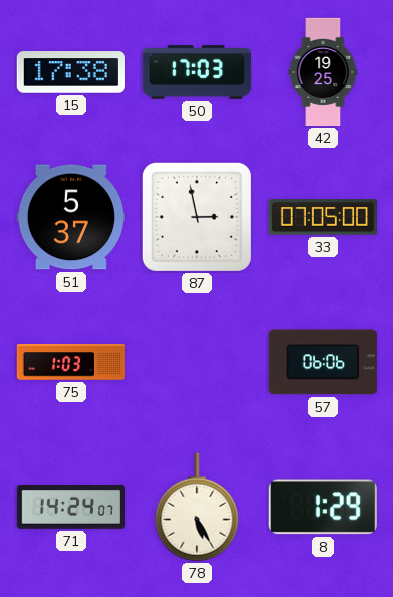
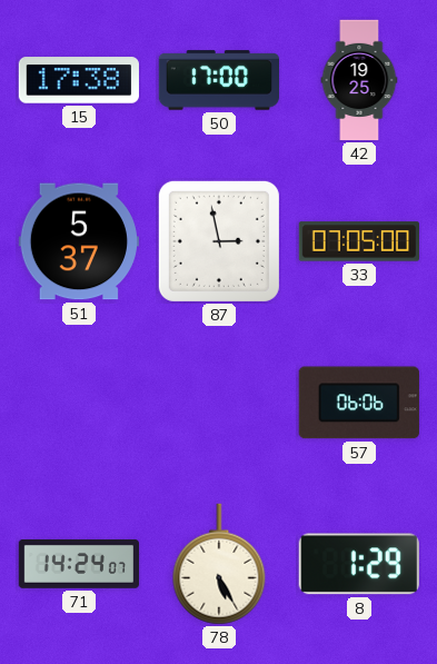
50: 17:03 -> 17:00
75: 1:03 -> none
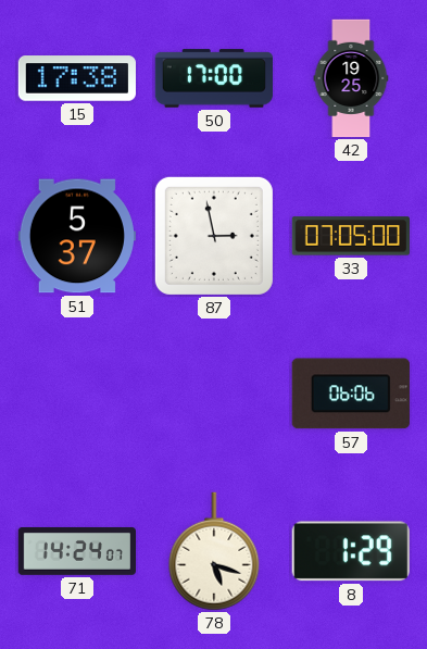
78: 5:25 -> 5:18
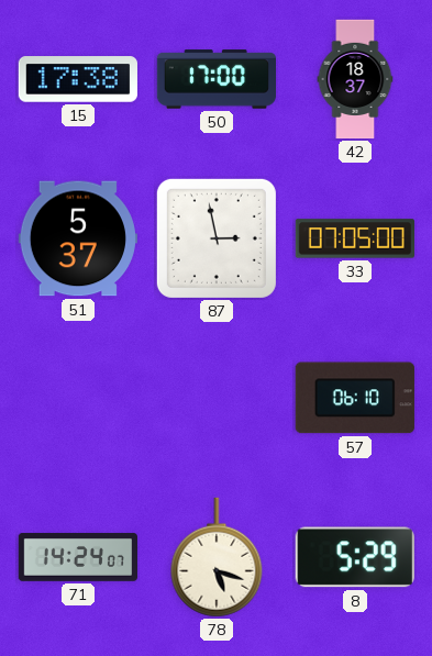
42: 19:25 -> 18:37
57: 06:06 -> 06:10
8: 1:29 -> 5:29
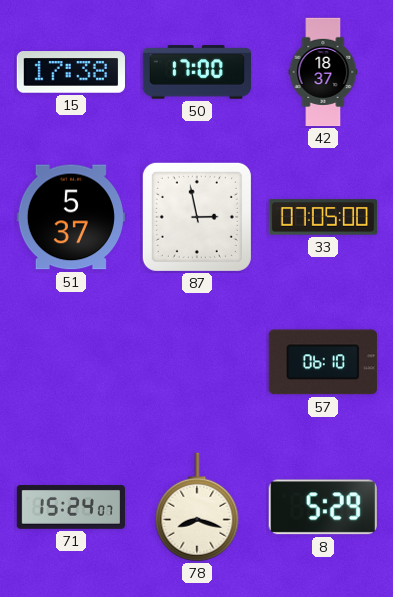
71: 14:24 -> 15:24
78: 5:18 -> 8:18
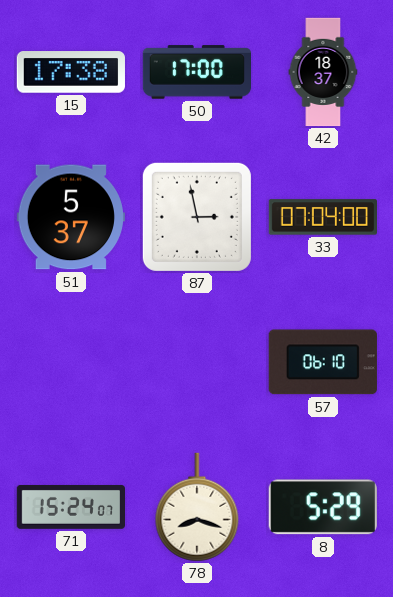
33: 07:05 -> 07:04
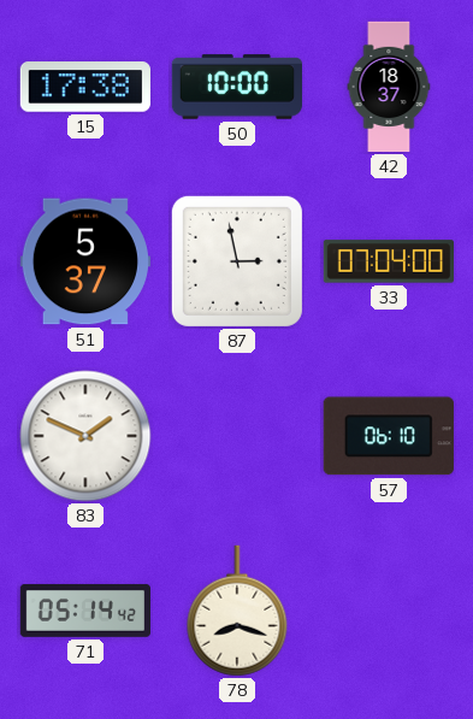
50: 17:00 -> 10:00
83: none -> 1:49
71: 15:24 -> 05:14
8: 5:29 -> none
